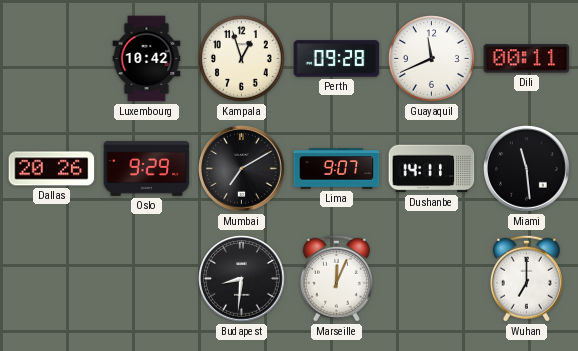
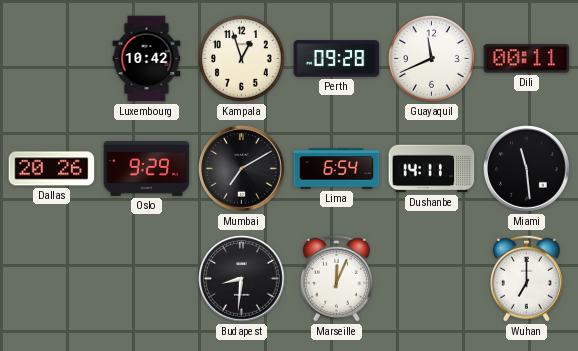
Lima: 9:07 -> 6:54
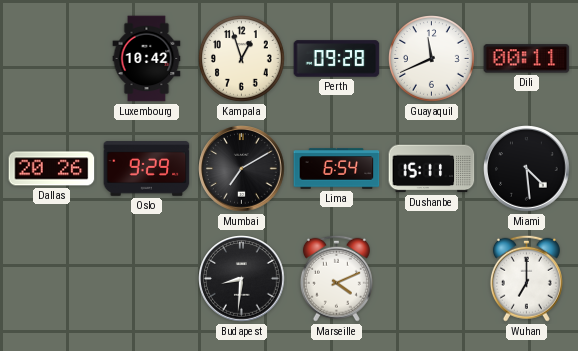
Dushanbe: 14:11 -> 15:11
Miami: 11:29 -> 4:29
Marseille: 12:04 -> 4:11
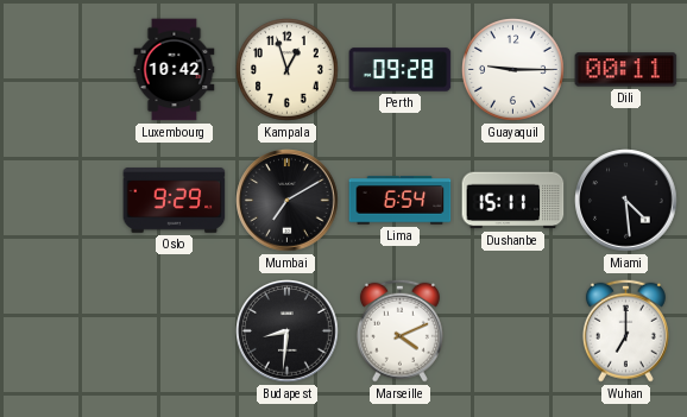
Guayaquil: 11:41 -> 9:15
Dallas: 20:26 -> none
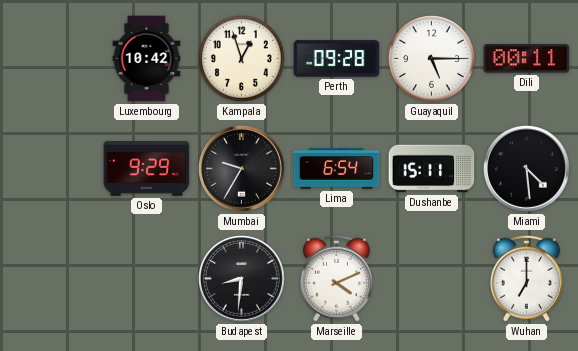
Guayaquil: 9:15 -> 5:15
Mumbai: 7:10 -> 9:35
